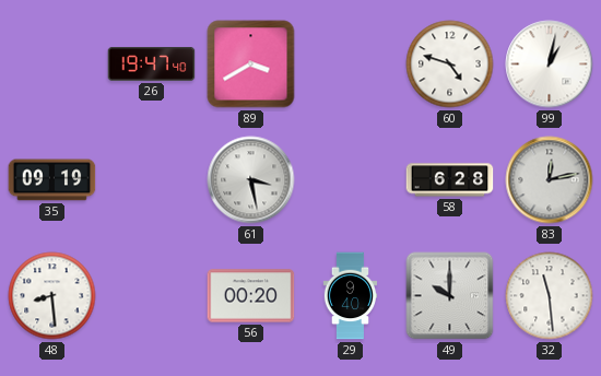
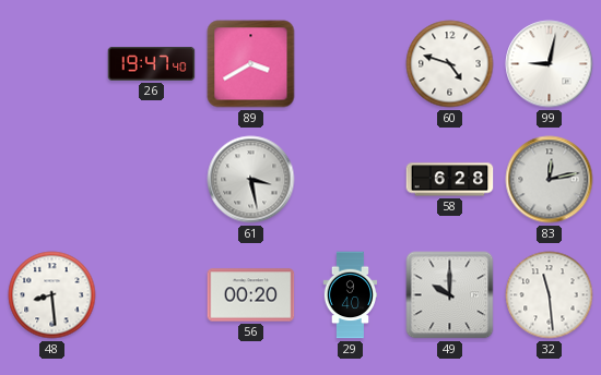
99: 1:02 -> 9:02
35: 09:19 -> none
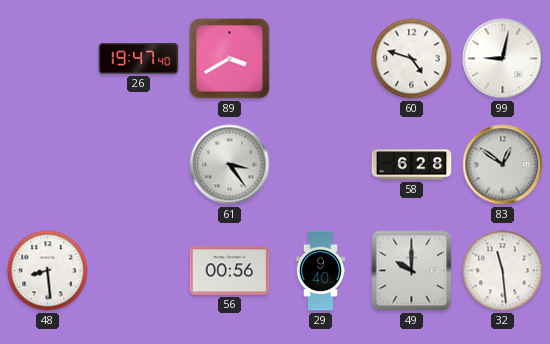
61: 3:28 -> 3:24
83: 12:13 -> 12:51
56: 00:20 -> 00:56
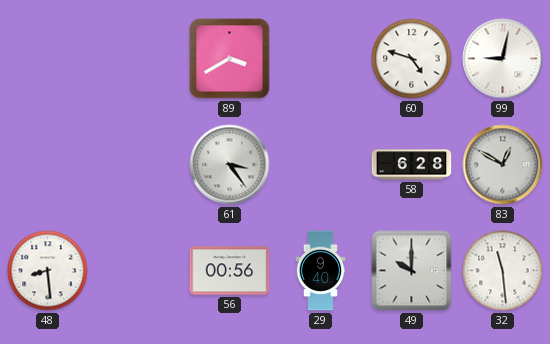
26: 19:47 -> none
83: 12:51 -> 12:50
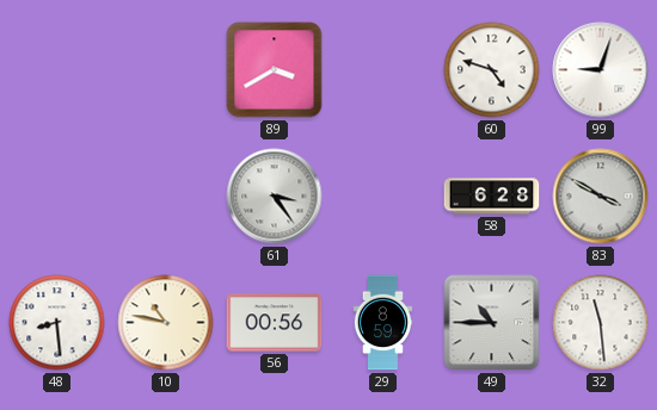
99: 9:02 -> 9:03
83: 12:50 -> 3:50
10: none -> 10:47
29: 9:40 -> 8:59
49: 10:00 -> 10:45
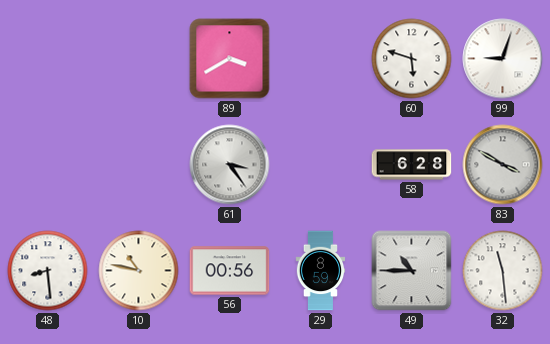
60: 4:48 -> 5:48
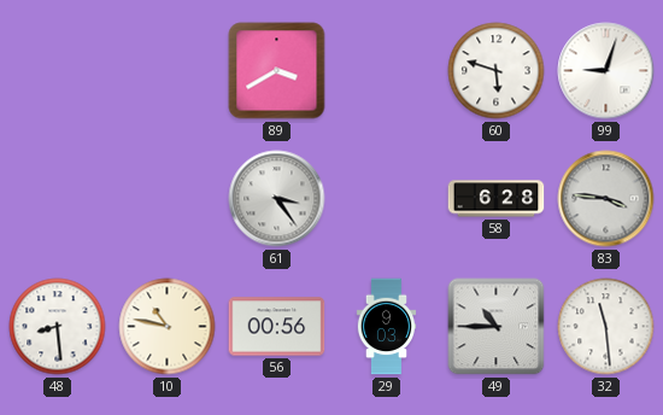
83: 3:50 -> 3:46
29: 8:59 -> 9:03
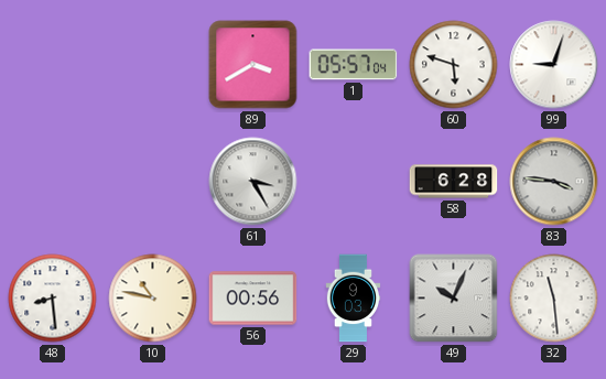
1: none -> 05:57
61: 3:24 -> 3:25
49: 10:45 -> 10:04
